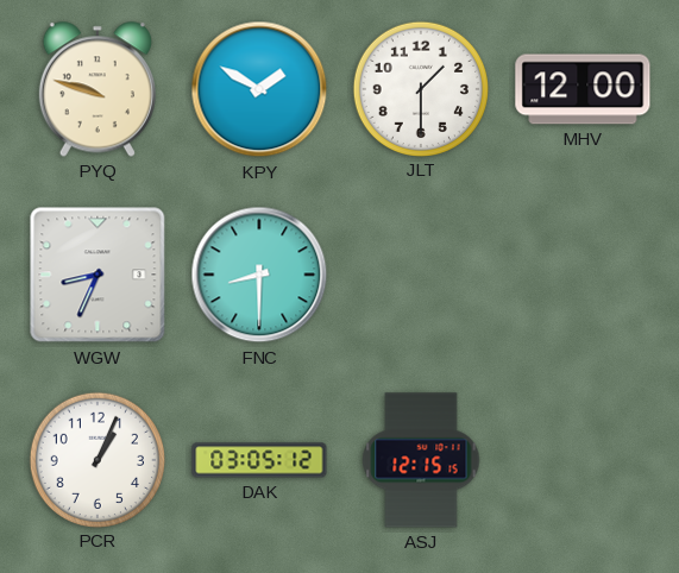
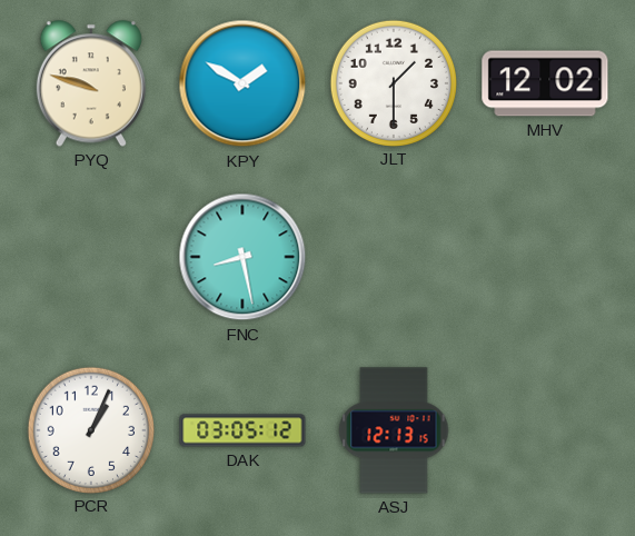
MHV: 12:00 -> 12:02
WGW: 8:34 -> none
FNC: 8:30 -> 8:28
ASJ: 12:15 -> 12:13
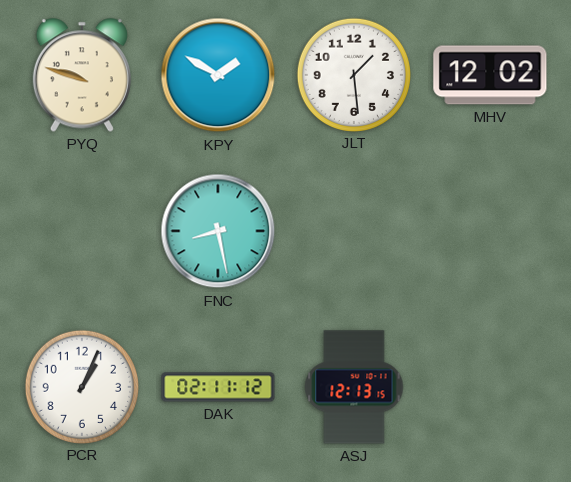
JLT: 1:30 -> 1:29
DAK: 03:05 -> 02:11
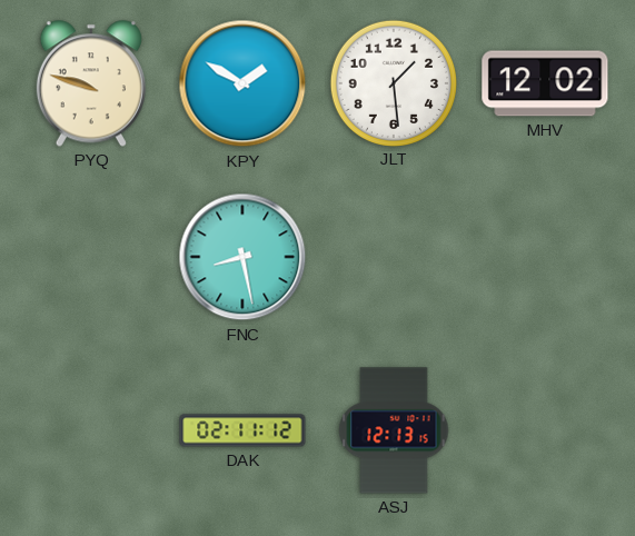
PCR: 1:04 -> none
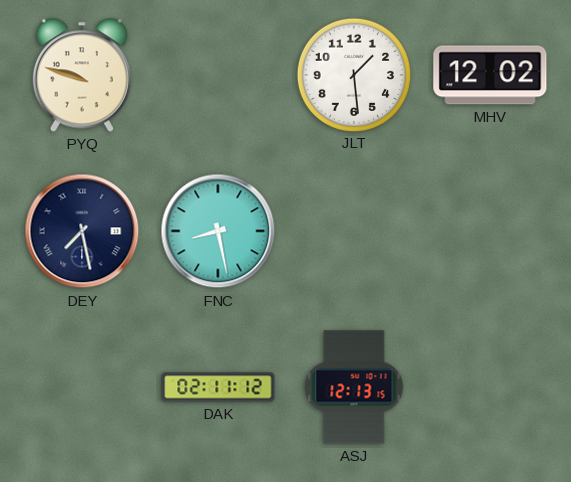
KPY: 1:50 -> none
DEY: none -> 7:28
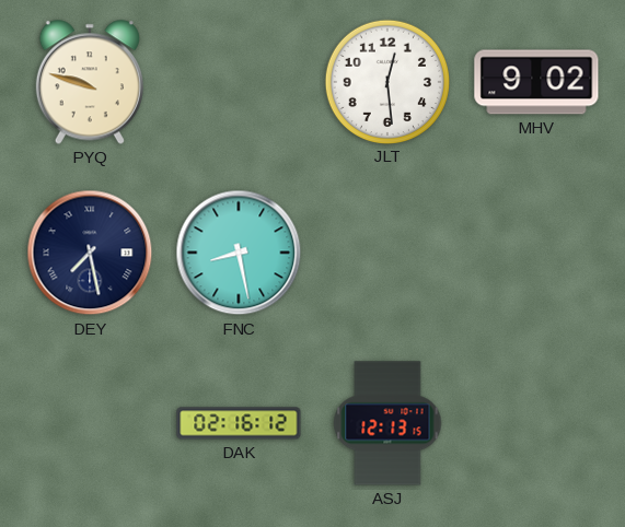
JLT: 1:29 -> 12:29
MHV: 12:02 -> 9:02
DAK: 02:11 -> 02:16
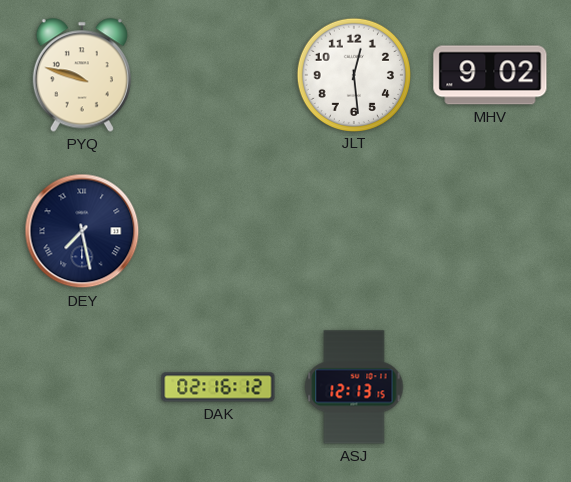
FNC: 8:28 -> none
